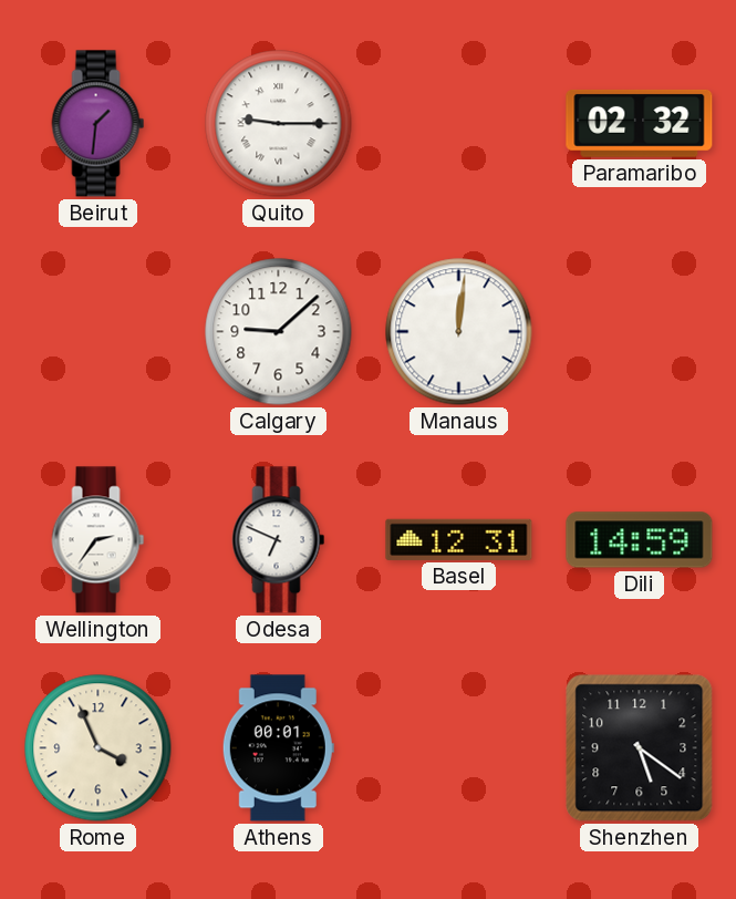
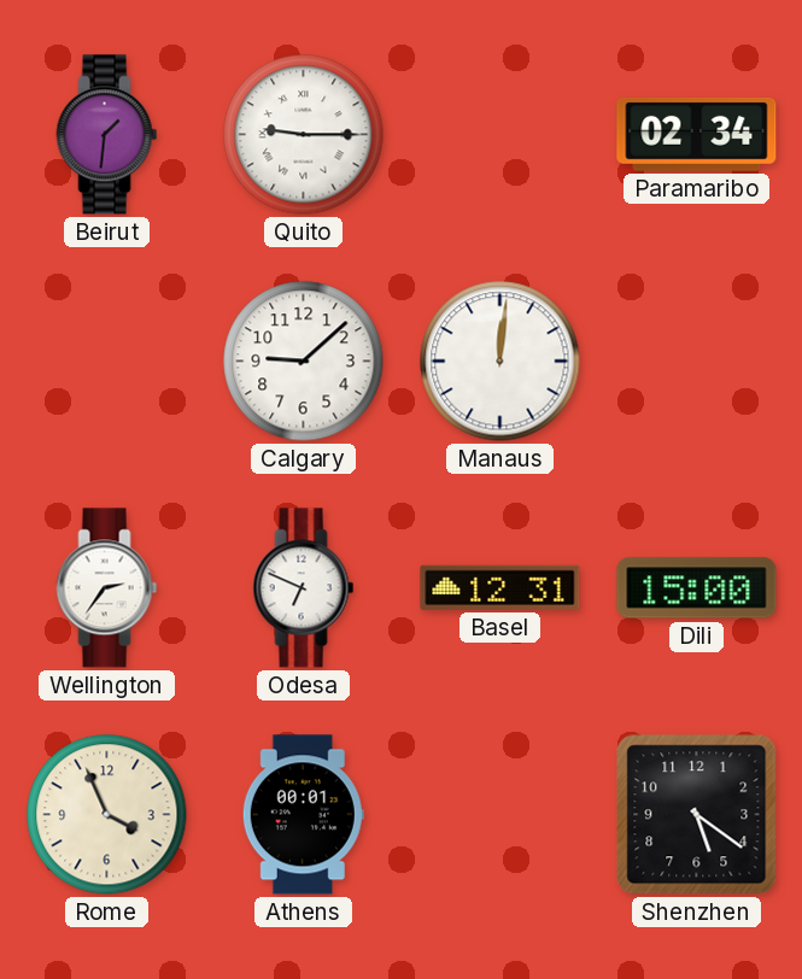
Paramaribo: 02:32 -> 02:34
Dili: 14:59 -> 15:00
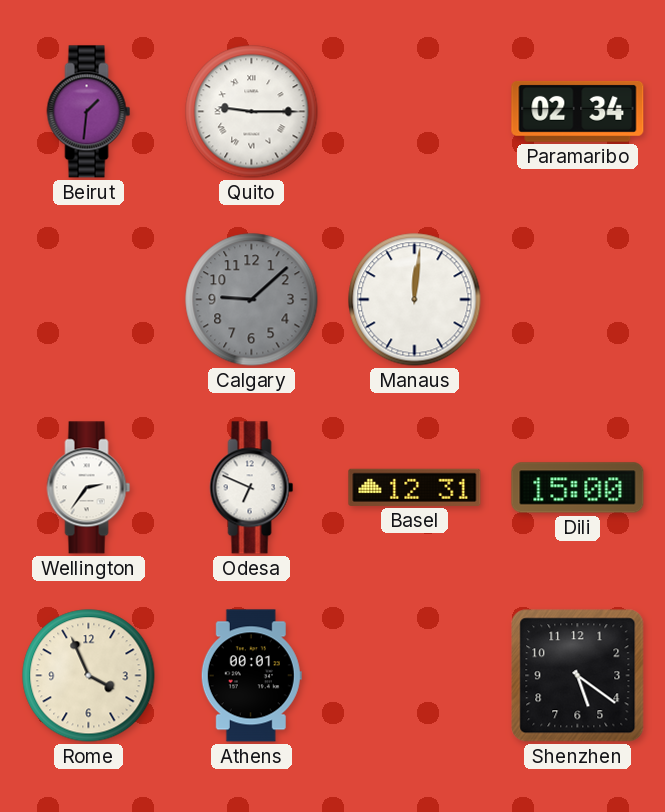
Calgary dial: white -> grey
